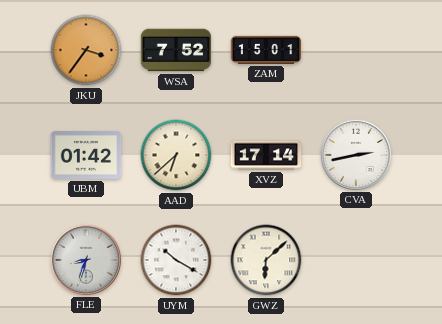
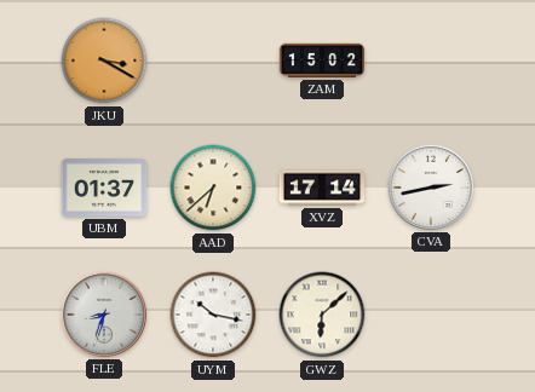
JKU: 3:36 -> 3:20
WSA: 7:52 -> none
ZAM: 15:01 -> 15:02
UBM: 01:42 -> 01:37
UYM: 10:20 -> 10:17
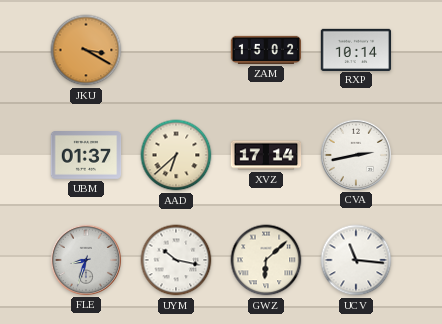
RXP: none -> 10:14
UCV: none -> 11:16
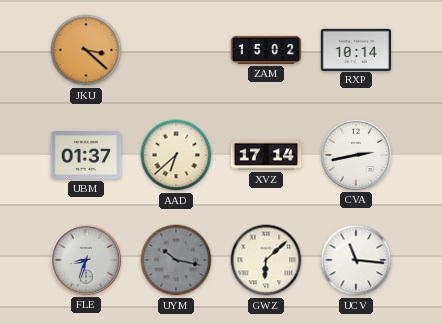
JKU: 3:20 -> 3:22
UYM dial: white -> grey
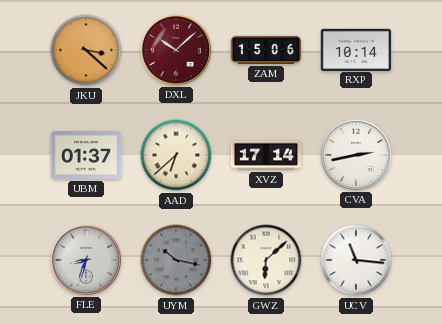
DXL: none -> 10:08
ZAM: 15:02 -> 15:06
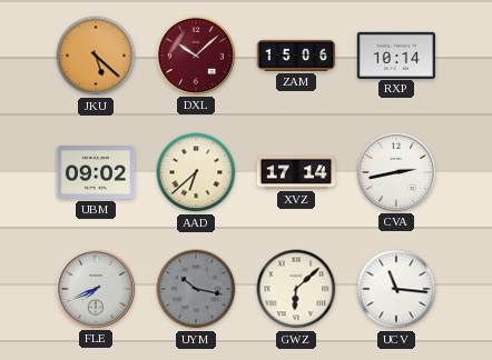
JKU: 3:22 -> 5:22
UBM: 01:37 -> 09:02
FLE: 8:33 -> 7:41
